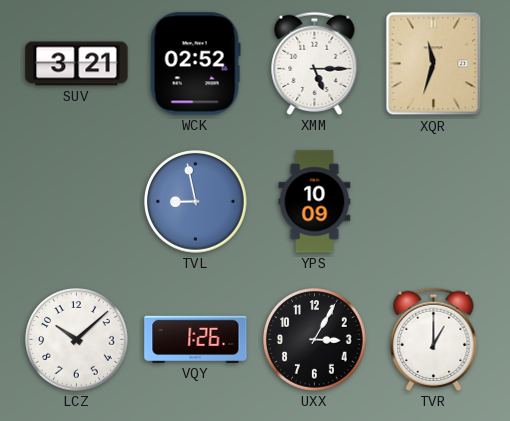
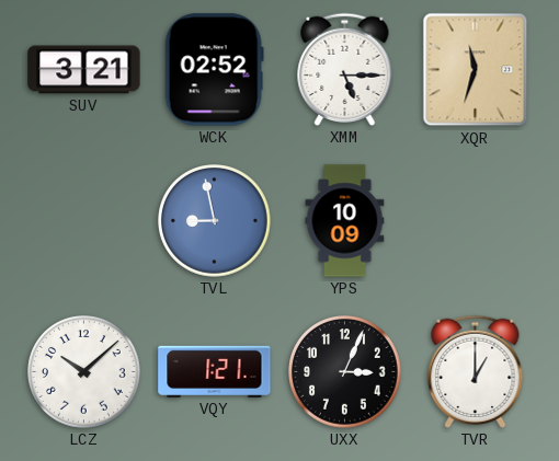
VQY: 1:26 -> 1:21
UXX: 3:05 -> 3:04
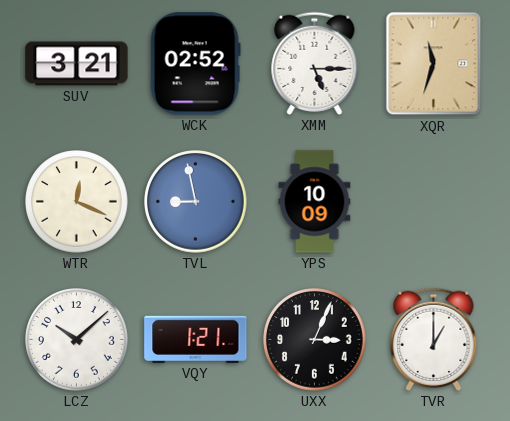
WTR: none -> 12:19
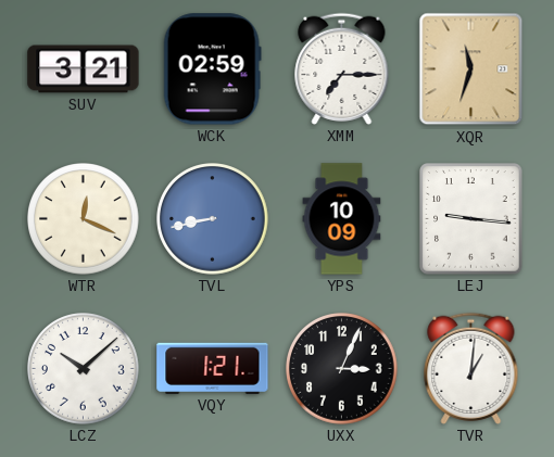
WCK: 02:52 -> 02:59
XMM: 5:15 -> 7:15
TVL: 8:58 -> 8:43
LEJ: none -> 9:16
TVR: 1:00 -> 1:01
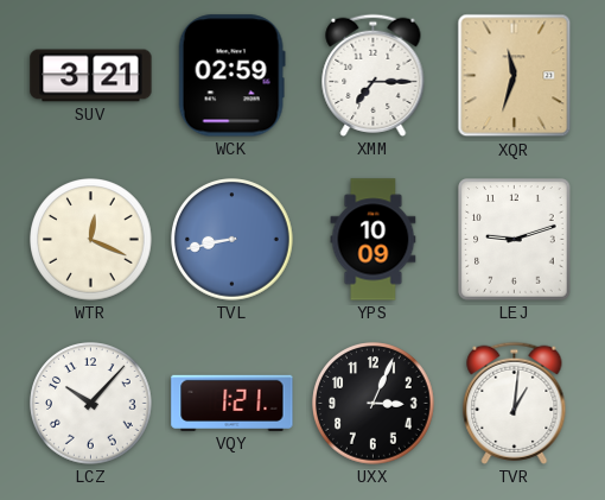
LEJ: 9:16 -> 9:12
LCZ: 10:08 -> 10:07
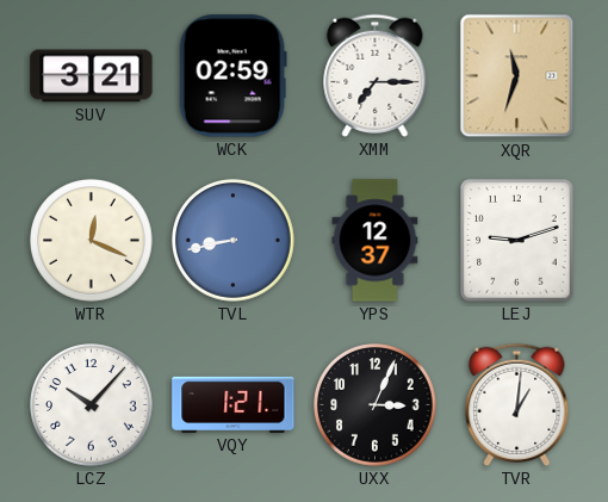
YPS: 10:09 -> 12:37
